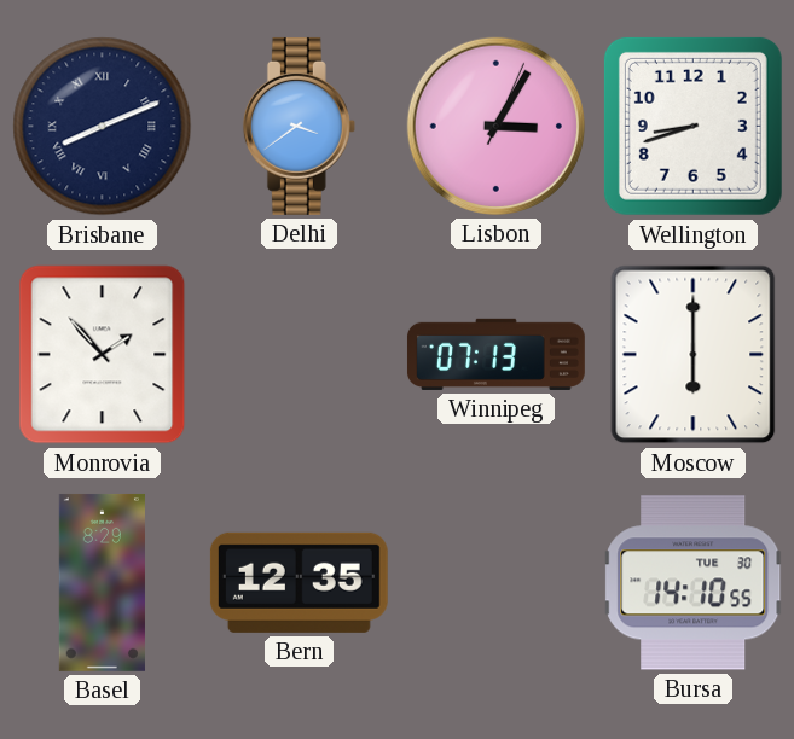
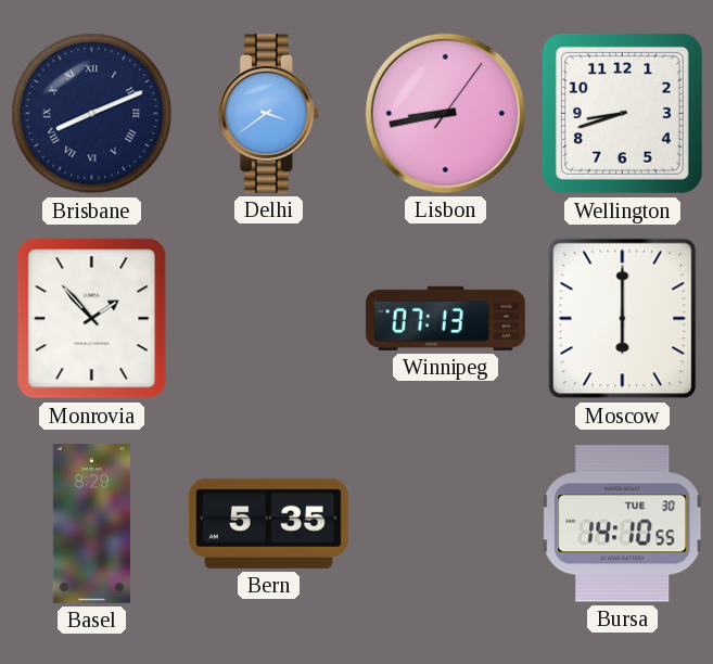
Lisbon: 3:05 -> 8:43
Bern: 12:35 -> 5:35
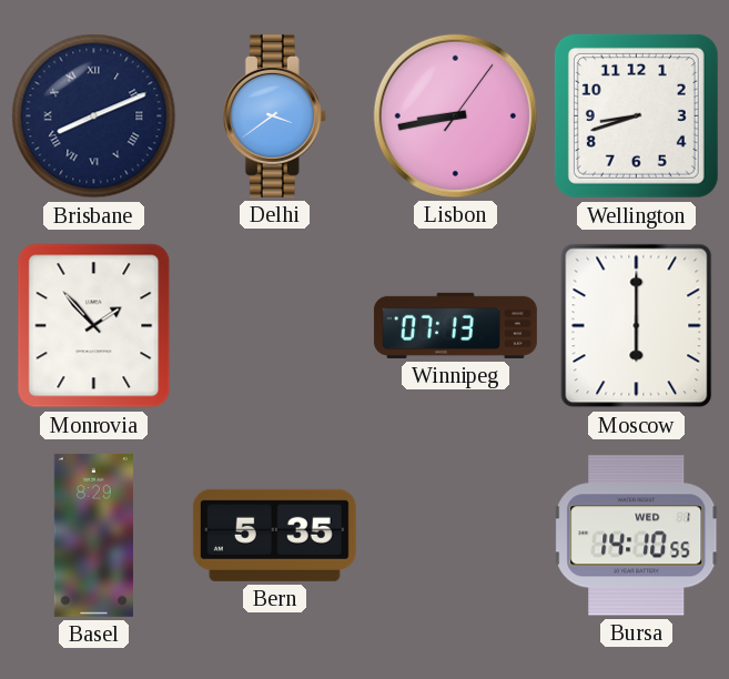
Bursa date: TUE 30 -> WED 1
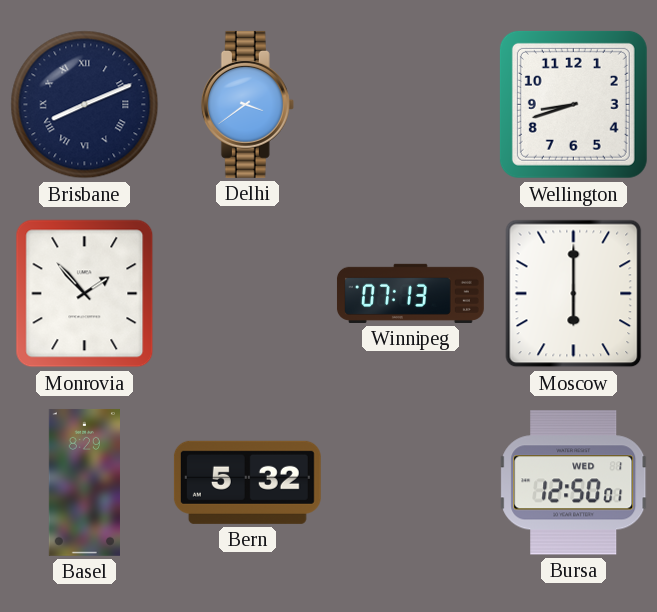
Lisbon: 8:43 -> none
Bern: 5:35 -> 5:32
Bursa: 14:10 -> 12:50
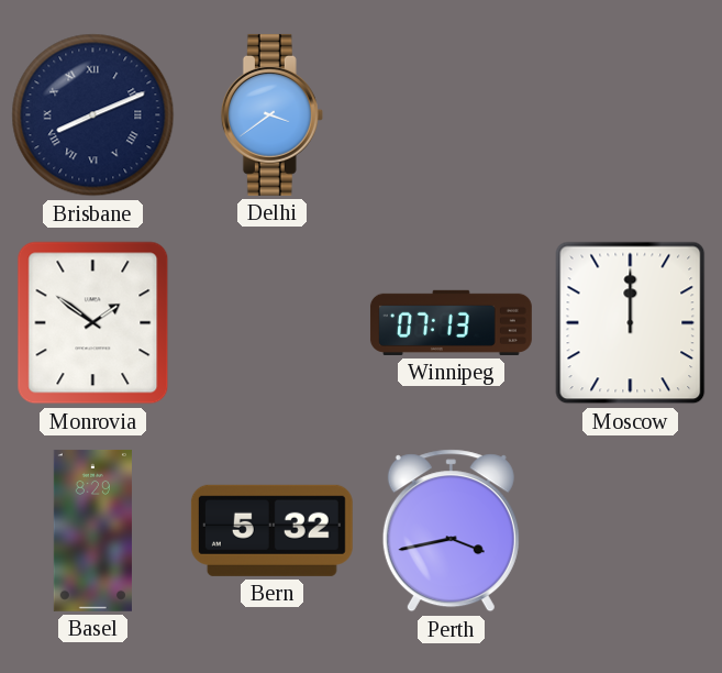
Wellington: 8:42 -> none
Monrovia: 1:53 -> 1:51
Moscow: 6:00 -> 12:00
Perth: none -> 3:43
Bursa: 12:50 -> none
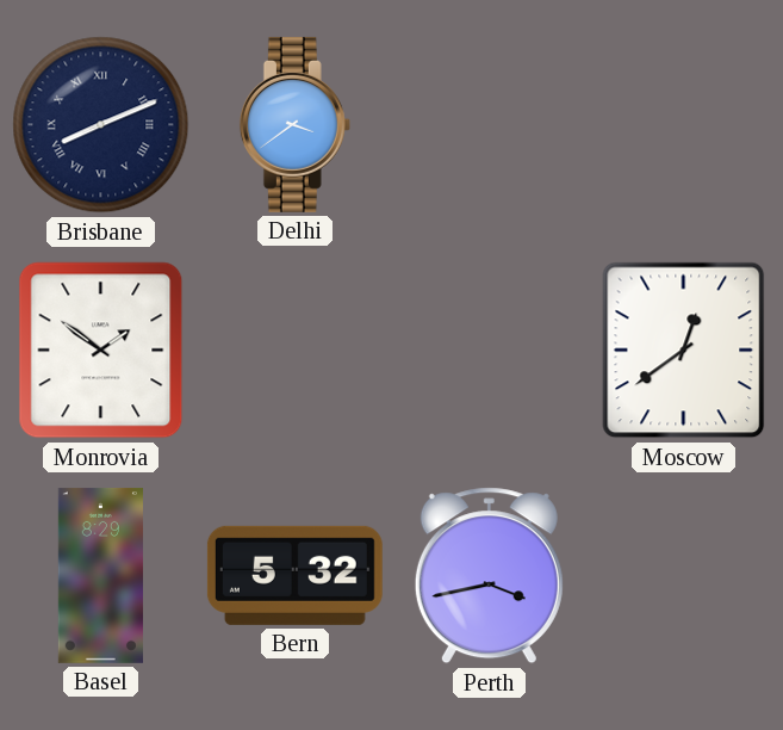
Winnipeg: 07:13 -> none
Moscow: 12:00 -> 12:39
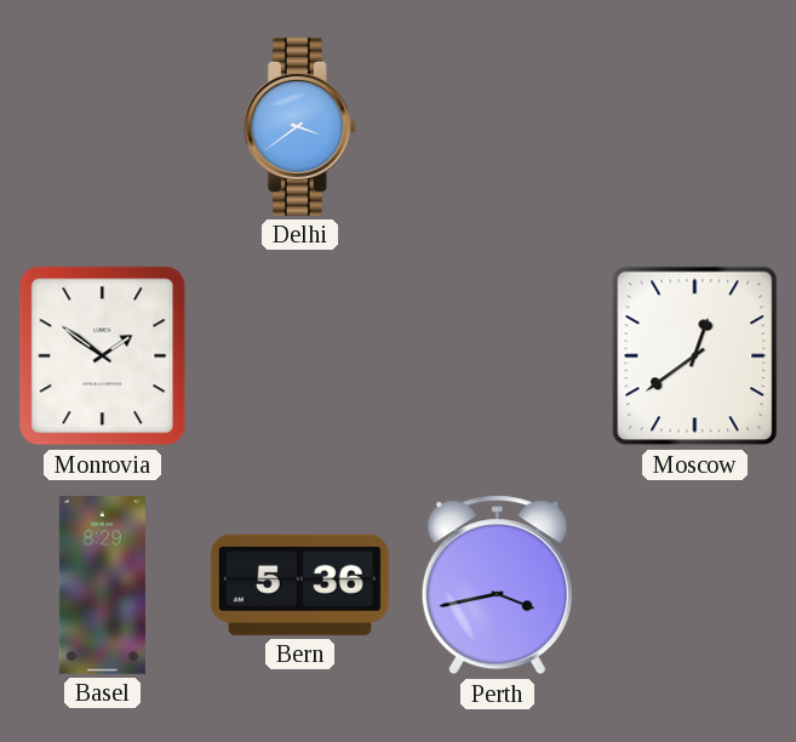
Brisbane: 8:11 -> none
Bern: 5:32 -> 5:36
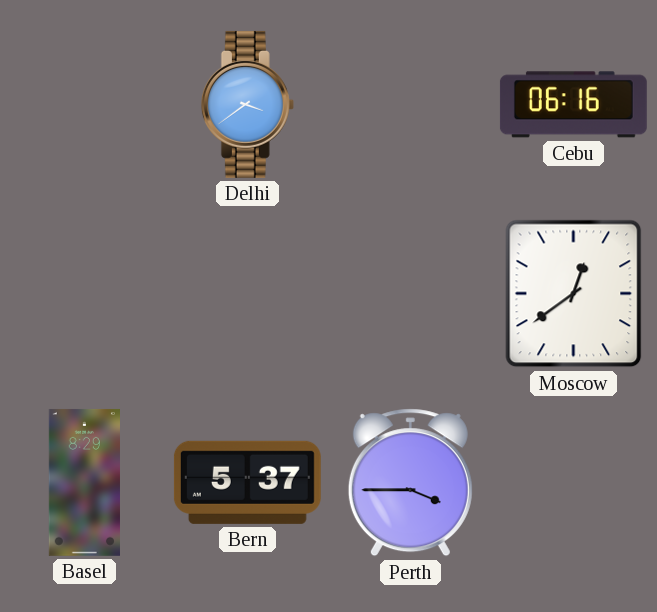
Cebu: none -> 06:16
Monrovia: 1:51 -> none
Bern: 5:36 -> 5:37
Perth: 3:43 -> 3:45
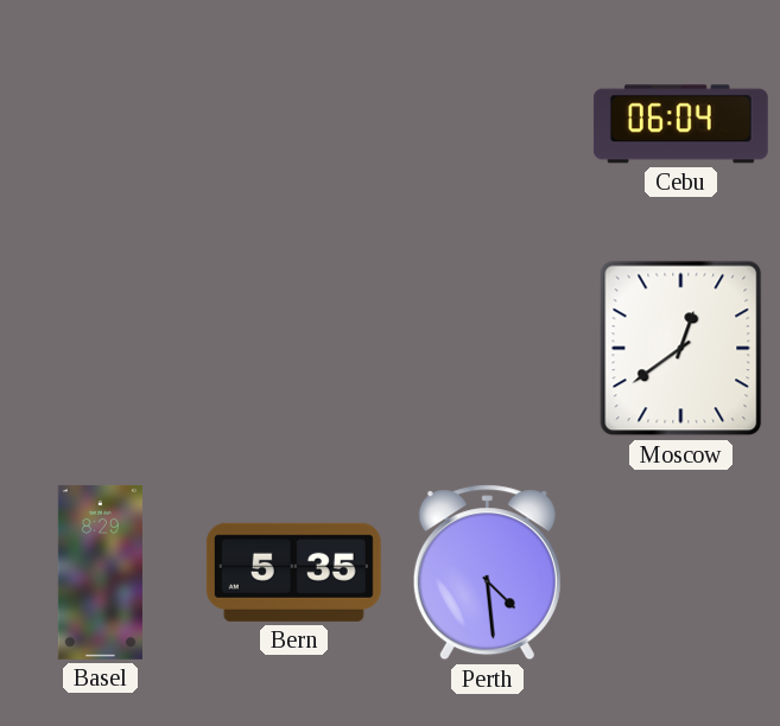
Delhi: 3:39 -> none
Cebu: 06:16 -> 06:04
Bern: 5:37 -> 5:35
Perth: 3:45 -> 4:29
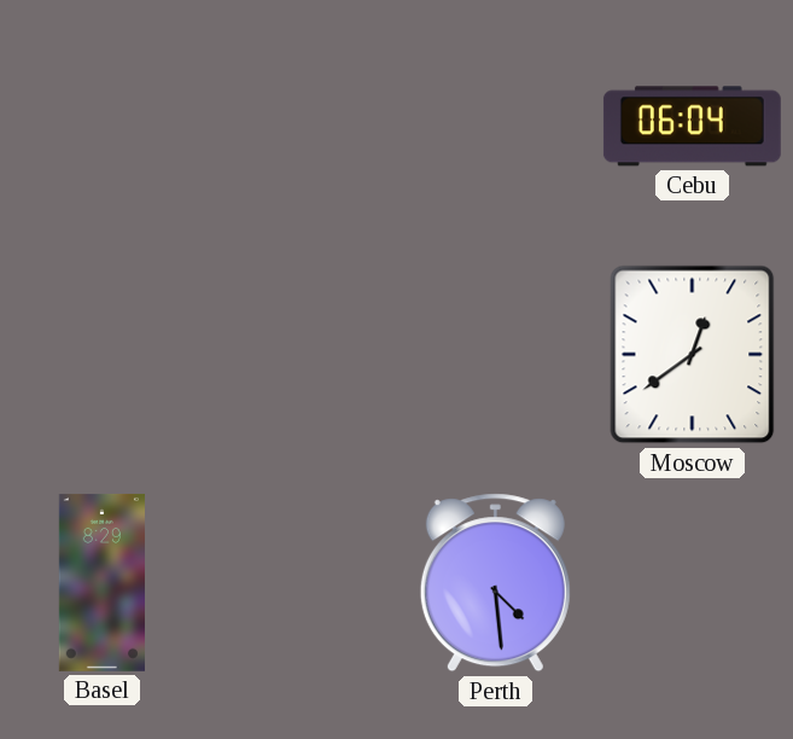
Bern: 5:35 -> none
